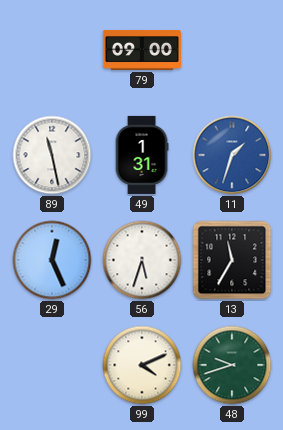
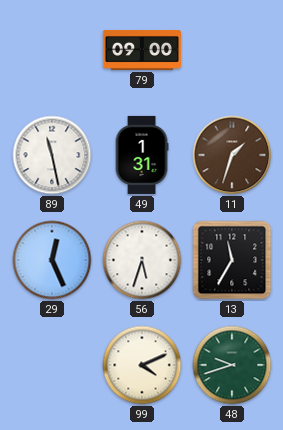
11 dial: blue -> brown
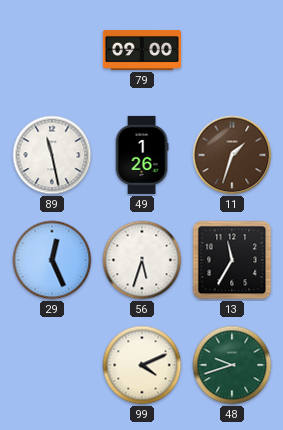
49: 1:31 -> 1:26
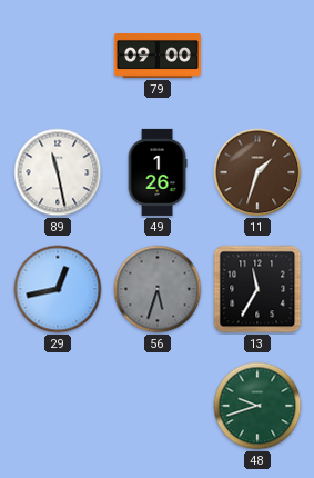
29: 12:26 -> 12:43
56 dial: white -> grey
99: 4:11 -> none
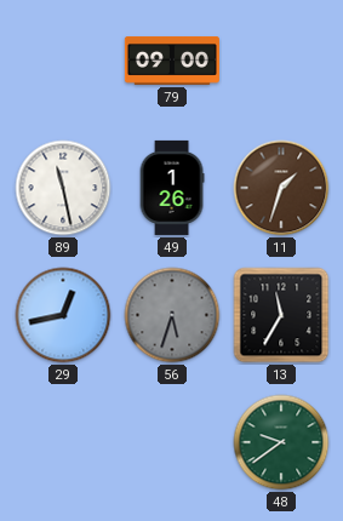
48: 9:42 -> 9:39
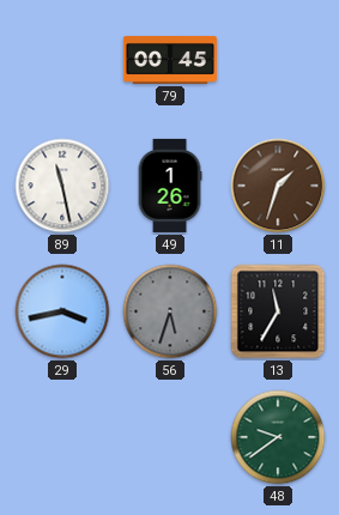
79: 09:00 -> 00:45
29: 12:43 -> 3:43
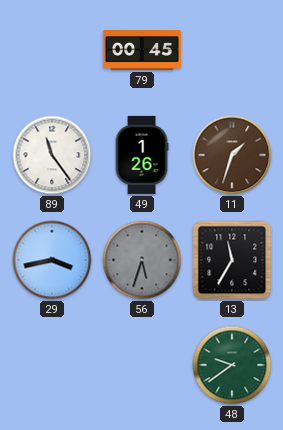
89: 11:28 -> 11:24
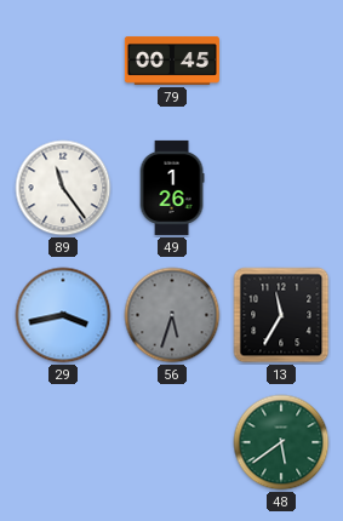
11: 1:33 -> none
48: 9:39 -> 5:39
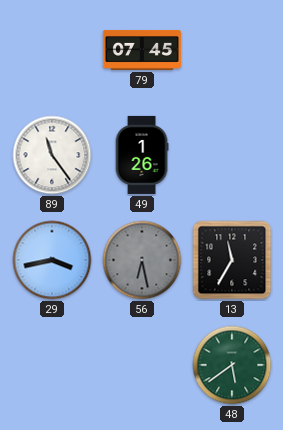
79: 00:45 -> 07:45
56: 5:33 -> 6:28
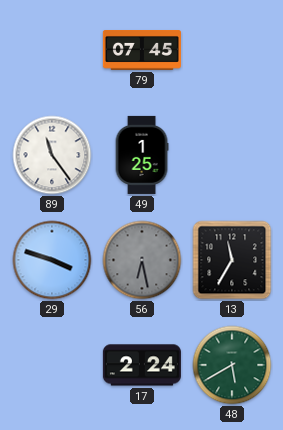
49: 1:26 -> 1:25
29: 3:43 -> 3:48
17: none -> 2:24
48: 5:39 -> 5:40
